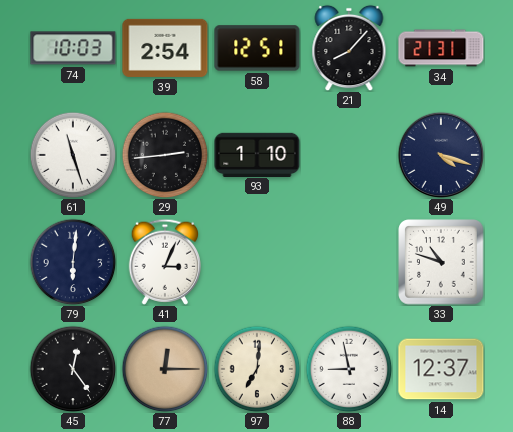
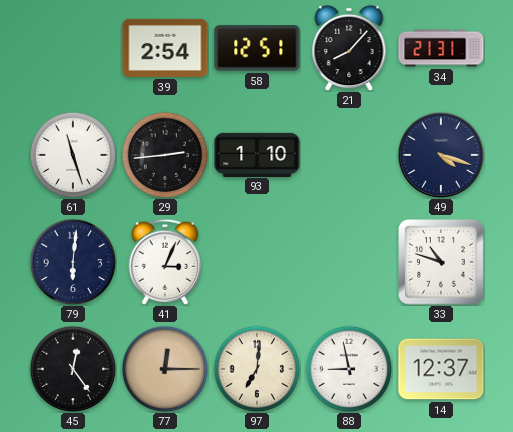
74: 10:03 -> none
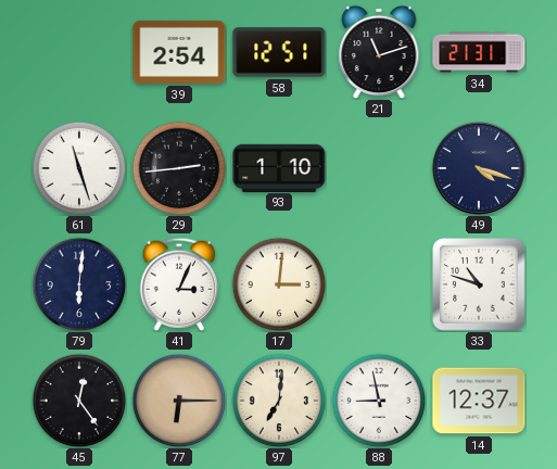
21: 8:07 -> 11:12
17: none -> 3:01
77: 12:15 -> 6:15
